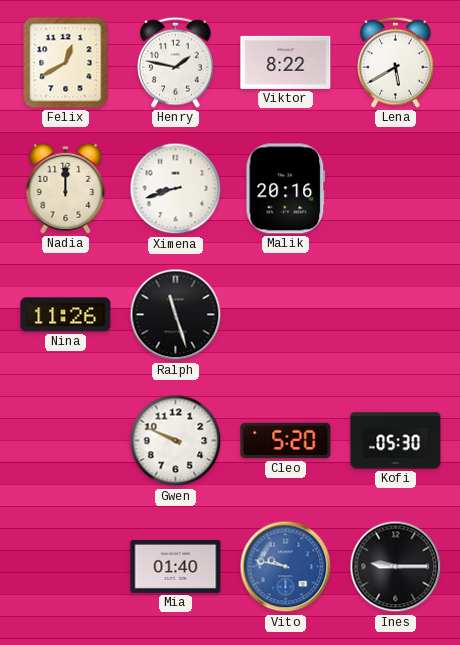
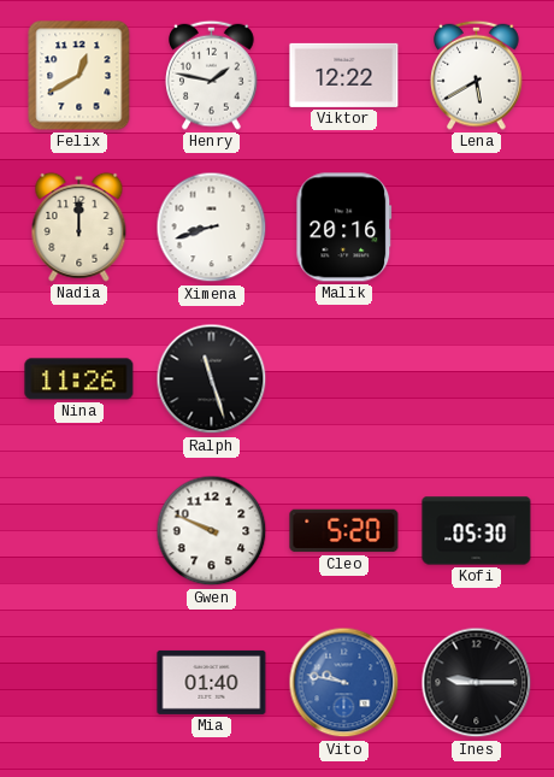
Viktor: 8:22 -> 12:22
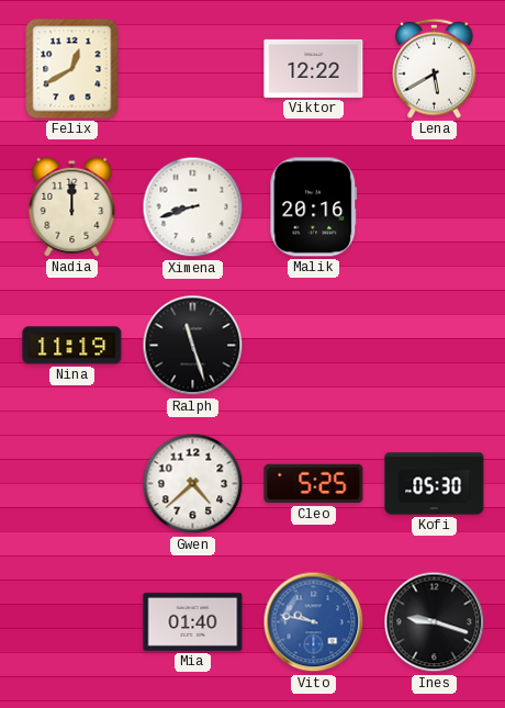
Henry: 1:47 -> none
Nina: 11:26 -> 11:19
Gwen: 9:49 -> 4:38
Cleo: 5:20 -> 5:25
Ines: 9:15 -> 9:18
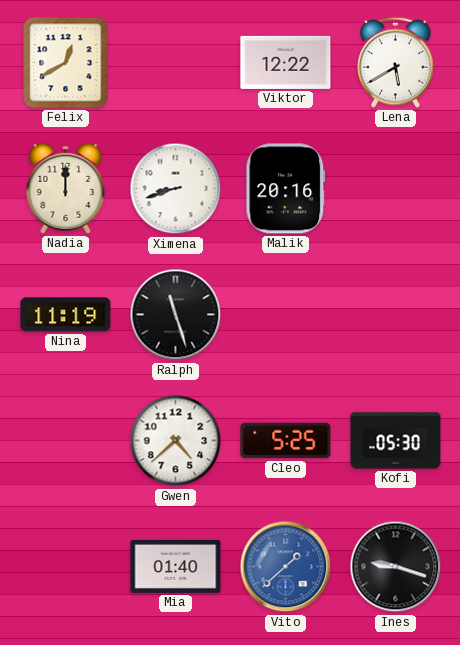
Vito: 9:47 -> 1:38
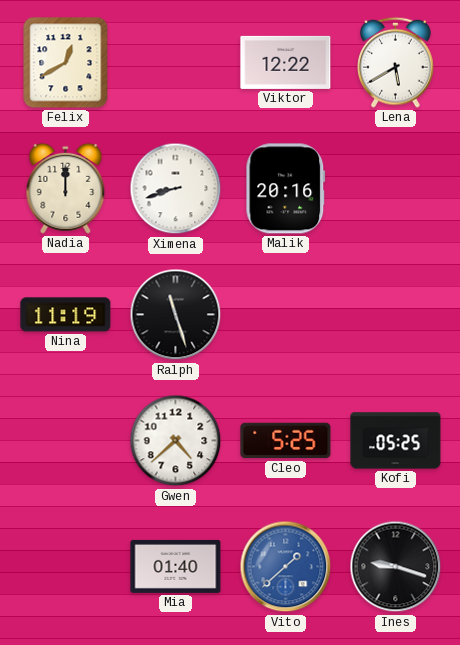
Kofi: 05:30 -> 05:25
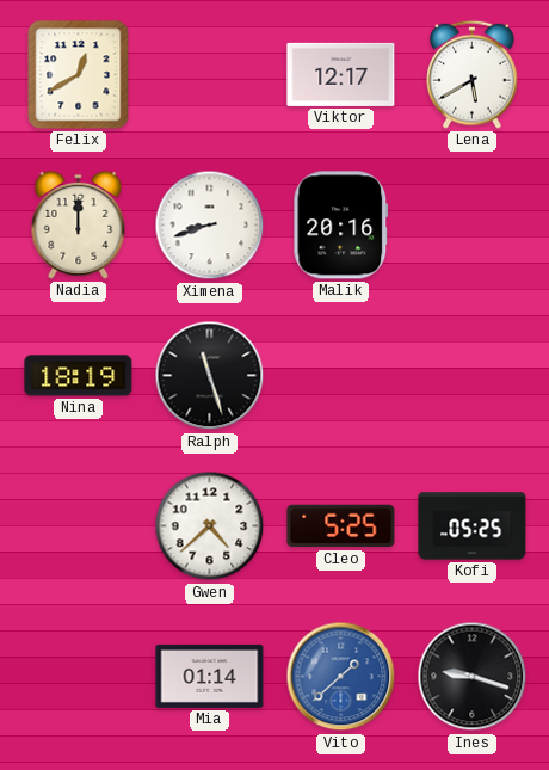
Viktor: 12:22 -> 12:17
Nina: 11:19 -> 18:19
Mia: 01:40 -> 01:14
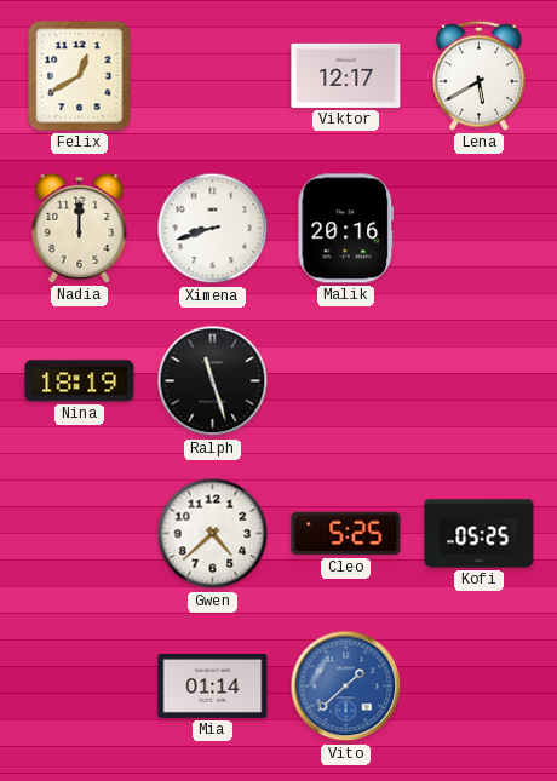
Ines: 9:18 -> none
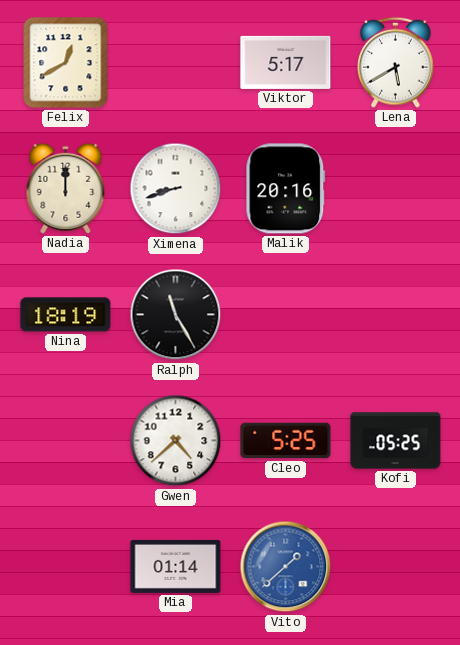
Viktor: 12:17 -> 5:17
Ralph: 11:27 -> 11:25
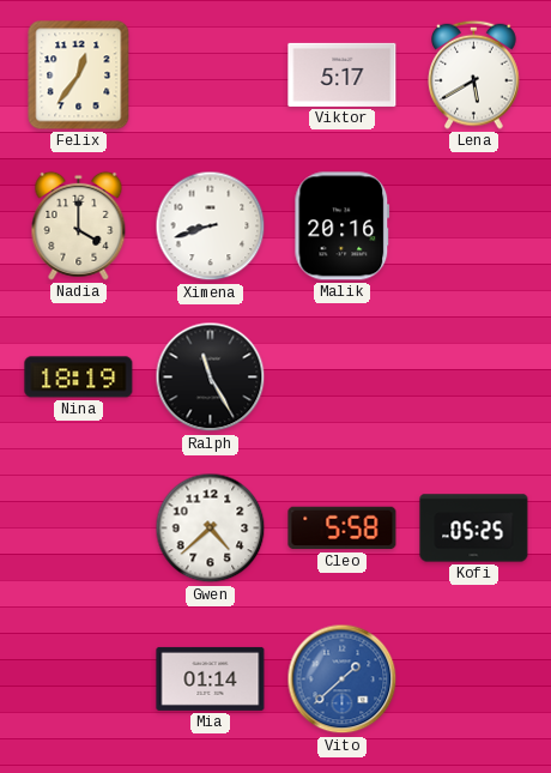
Felix: 12:40 -> 12:36
Nadia: 12:00 -> 4:00
Cleo: 5:25 -> 5:58
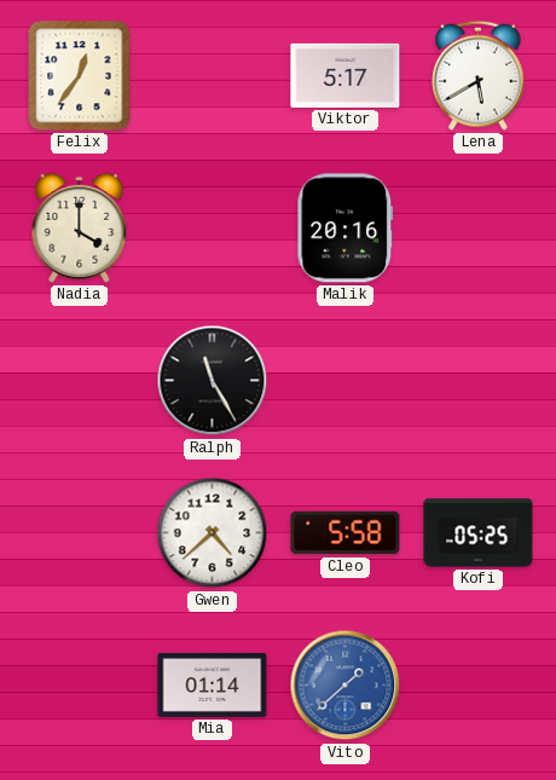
Ximena: 8:42 -> none
Nina: 18:19 -> none
